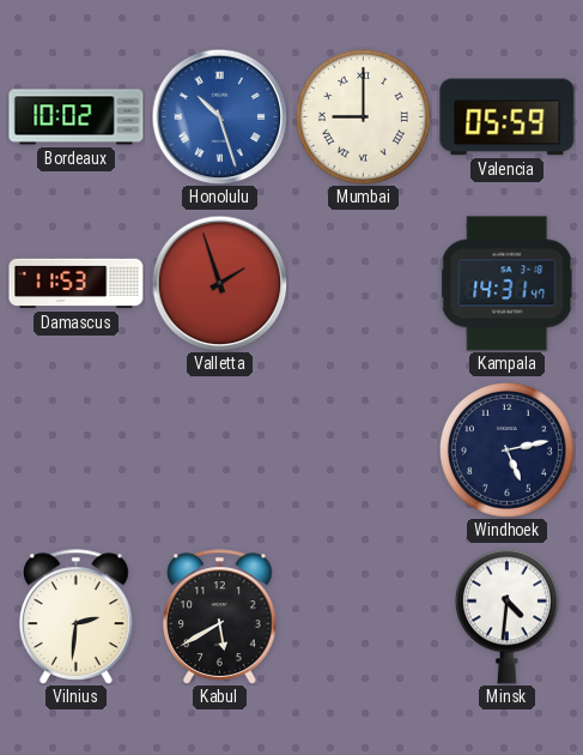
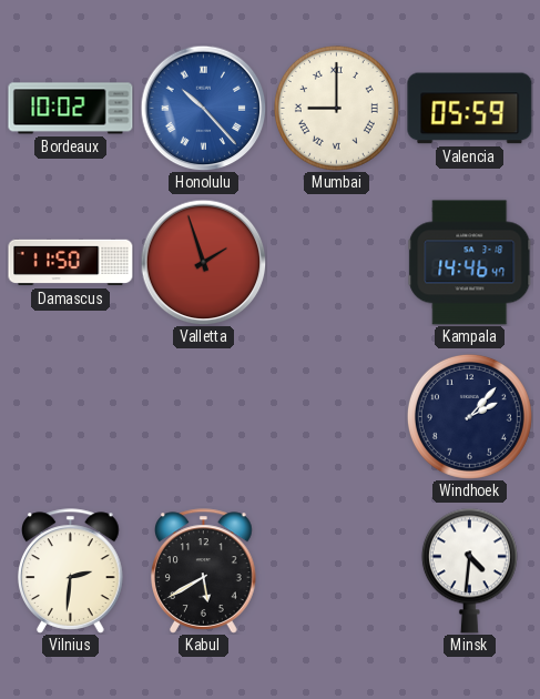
Honolulu: 10:27 -> 10:23
Damascus: 11:53 -> 11:50
Kampala: 14:31 -> 14:46
Windhoek: 5:13 -> 2:07
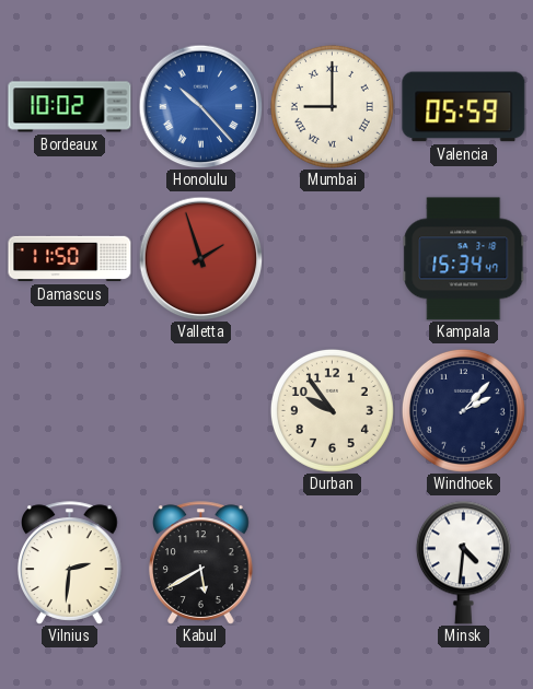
Kampala: 14:46 -> 15:34
Durban: none -> 9:54
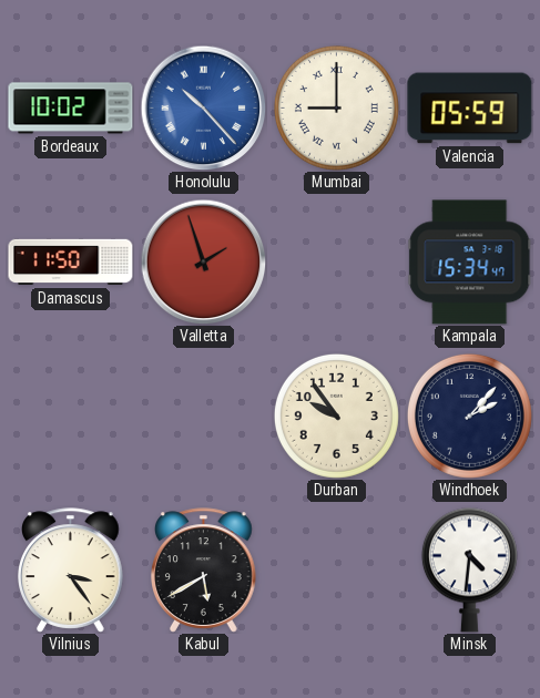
Vilnius: 2:31 -> 3:24
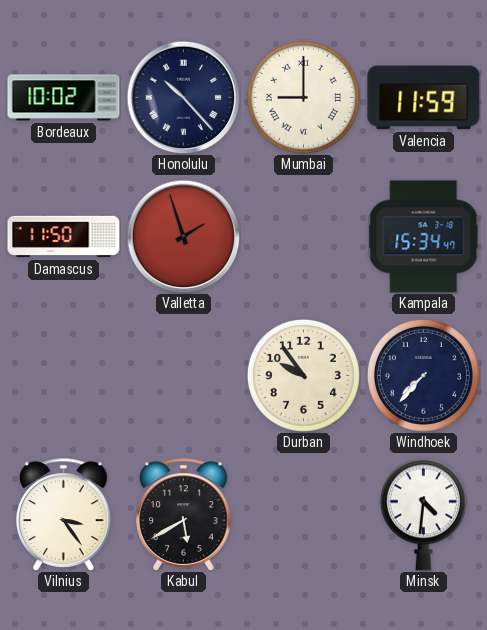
Honolulu dial: blue -> navy
Valencia: 05:59 -> 11:59
Windhoek: 2:07 -> 7:37
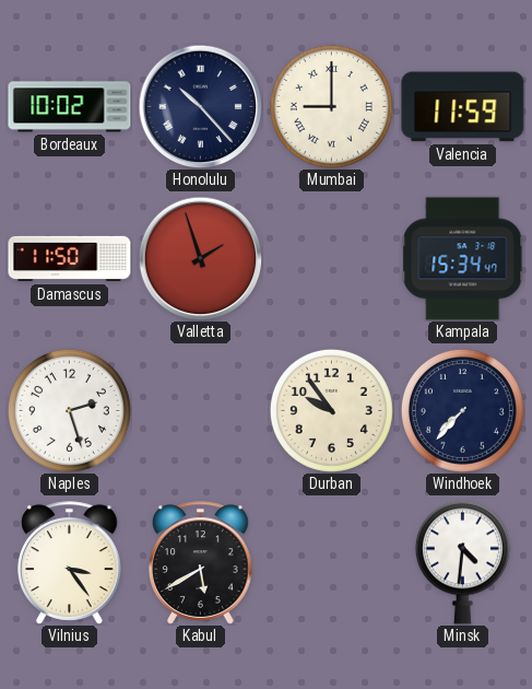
Naples: none -> 2:27
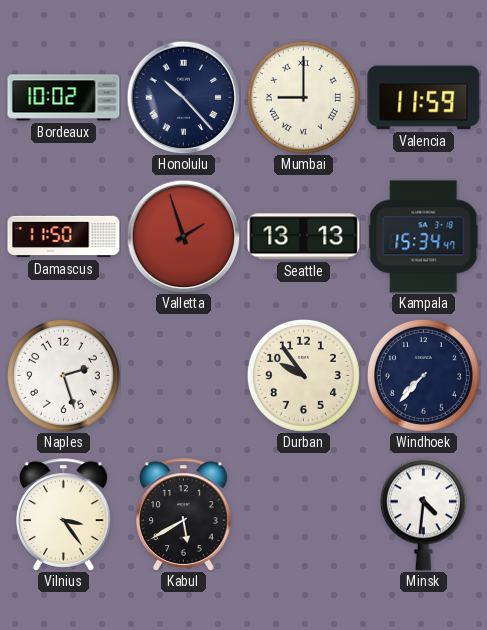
Seattle: none -> 13:13
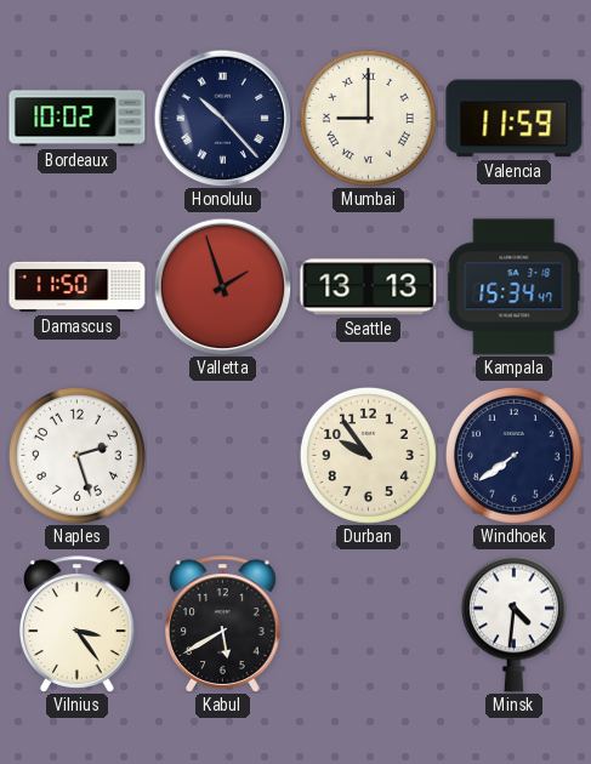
Windhoek: 7:37 -> 7:39
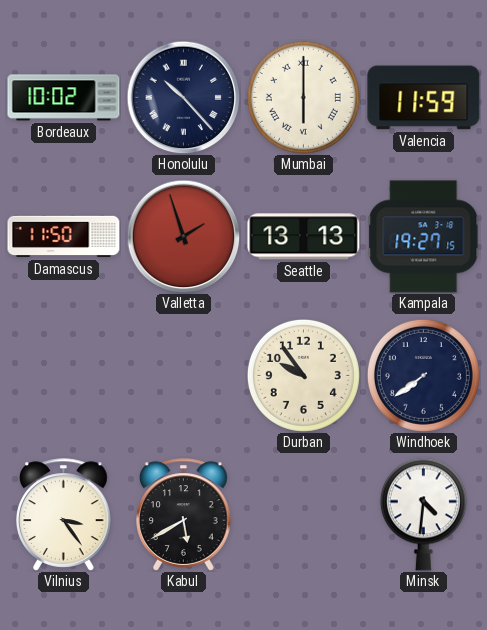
Mumbai: 9:00 -> 6:00
Kampala: 15:34 -> 19:27
Naples: 2:27 -> none
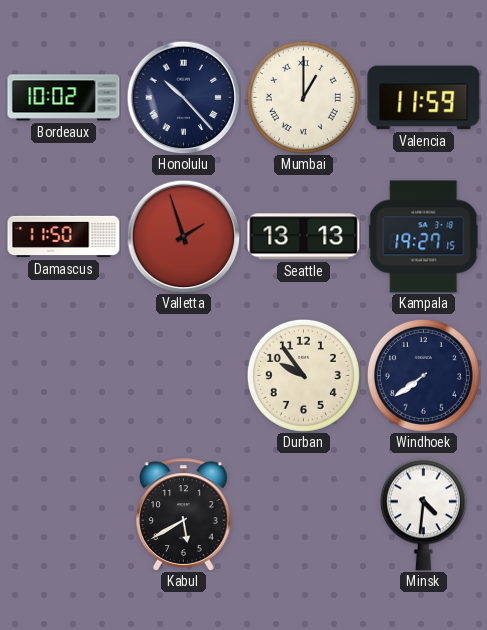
Mumbai: 6:00 -> 1:00
Vilnius: 3:24 -> none
